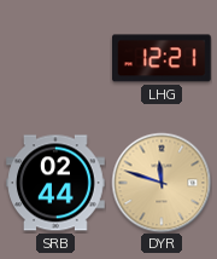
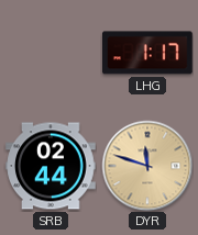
LHG: 12:21 -> 1:17
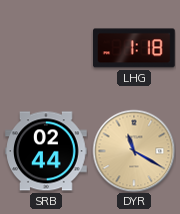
LHG: 1:17 -> 1:18
DYR: 11:48 -> 11:20
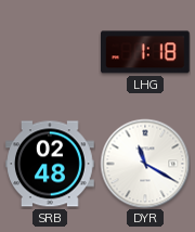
SRB: 02:44 -> 02:48
DYR dial: champagne -> white
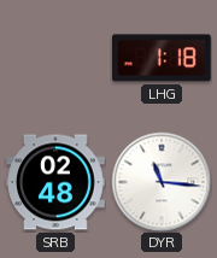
DYR: 11:20 -> 11:16
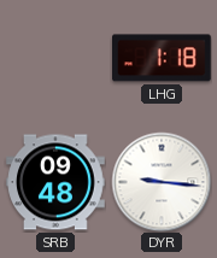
SRB: 02:48 -> 09:48
DYR: 11:16 -> 9:16
